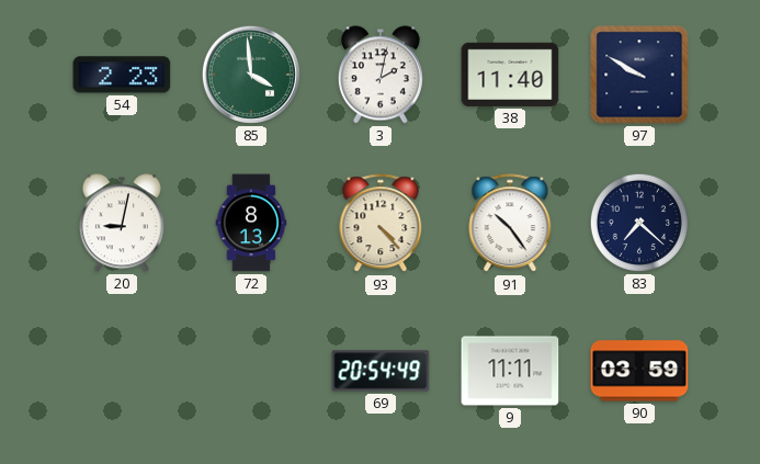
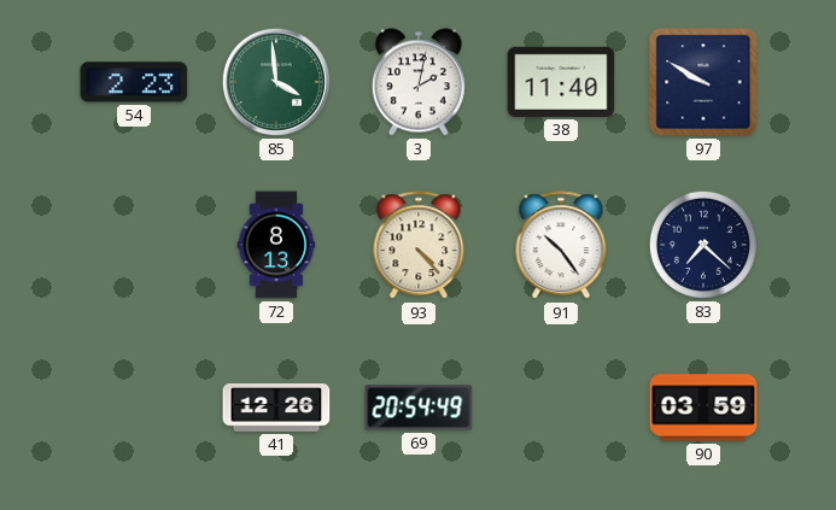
20: 9:02 -> none
41: none -> 12:26
9: 11:11 -> none
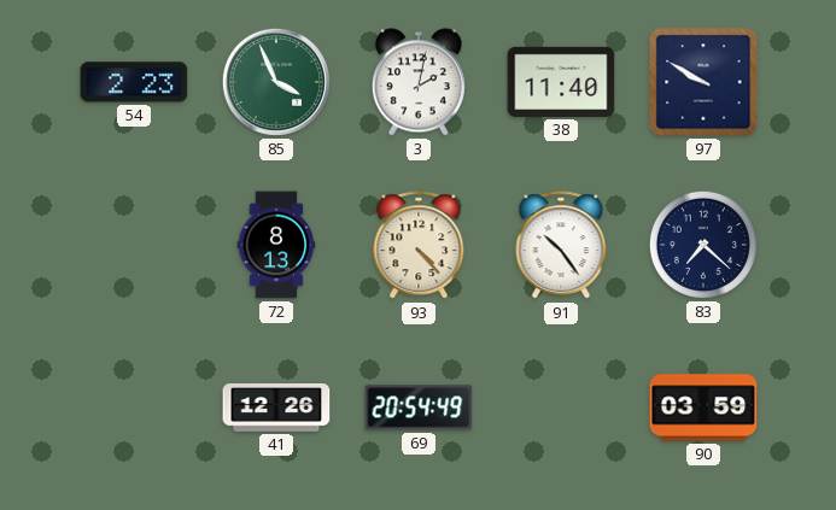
85: 3:59 -> 3:56
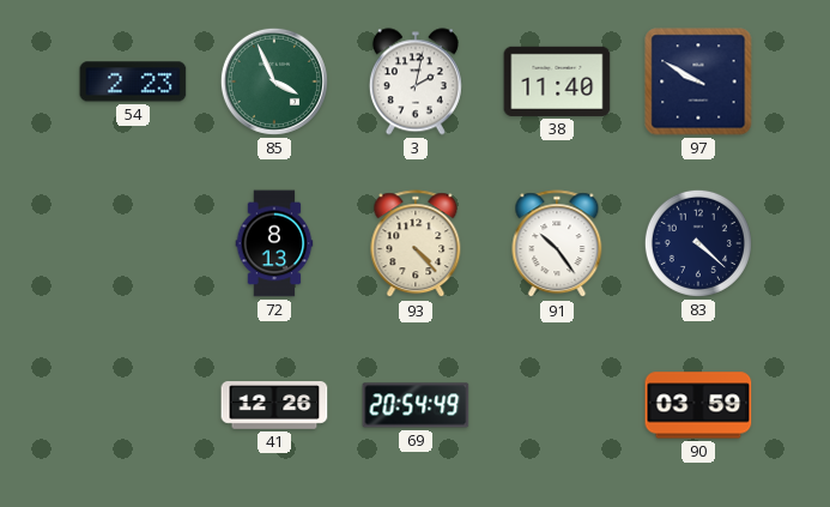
83: 7:22 -> 4:22
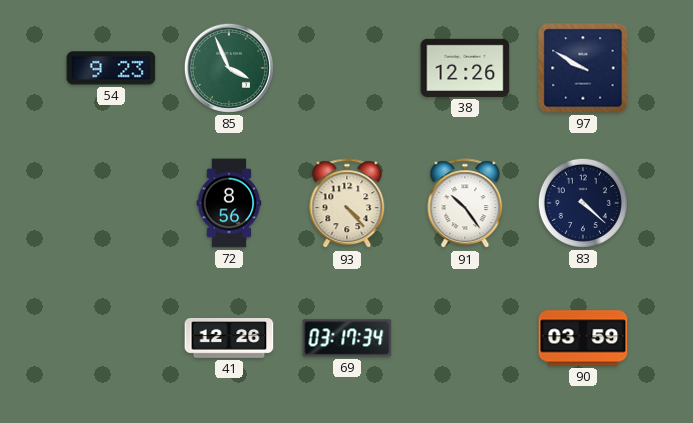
54: 2:23 -> 9:23
3: 2:02 -> none
38: 11:40 -> 12:26
72: 8:13 -> 8:56
69: 20:54 -> 03:17
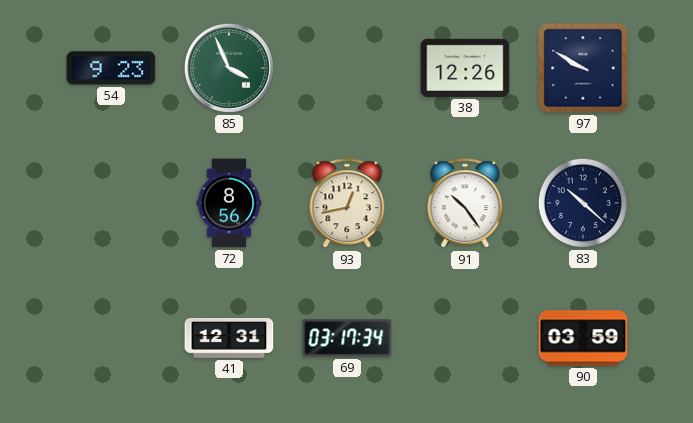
93: 4:23 -> 12:43
83: 4:22 -> 10:22
41: 12:26 -> 12:31
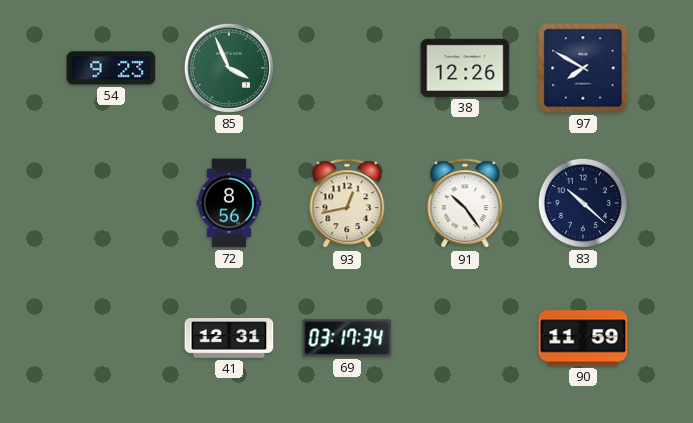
97: 9:50 -> 7:50
90: 03:59 -> 11:59
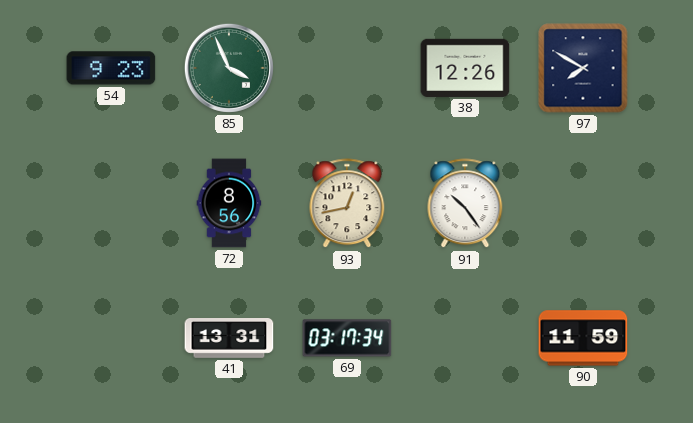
83: 10:22 -> none
41: 12:31 -> 13:31
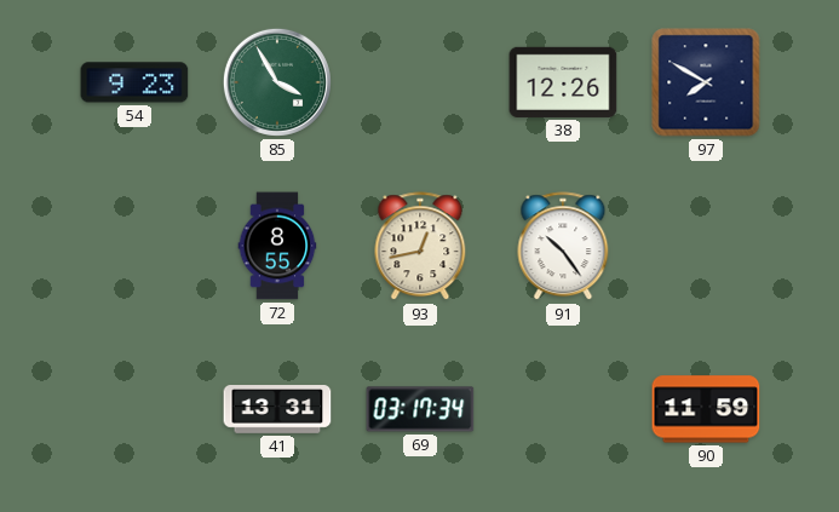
85: 3:56 -> 3:55
72: 8:56 -> 8:55
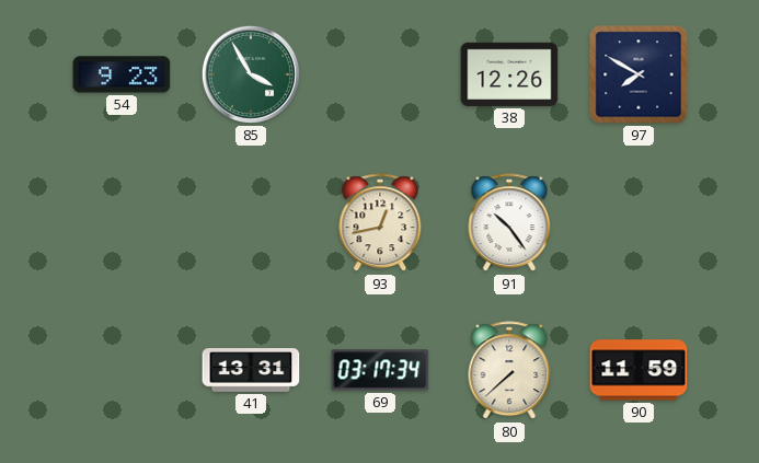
72: 8:55 -> none
80: none -> 7:38
